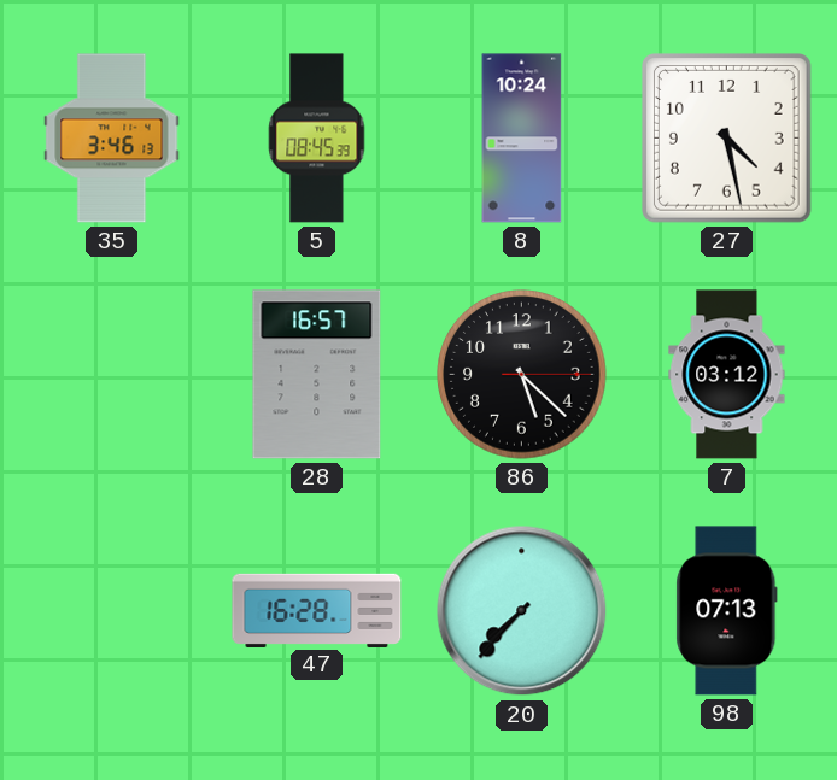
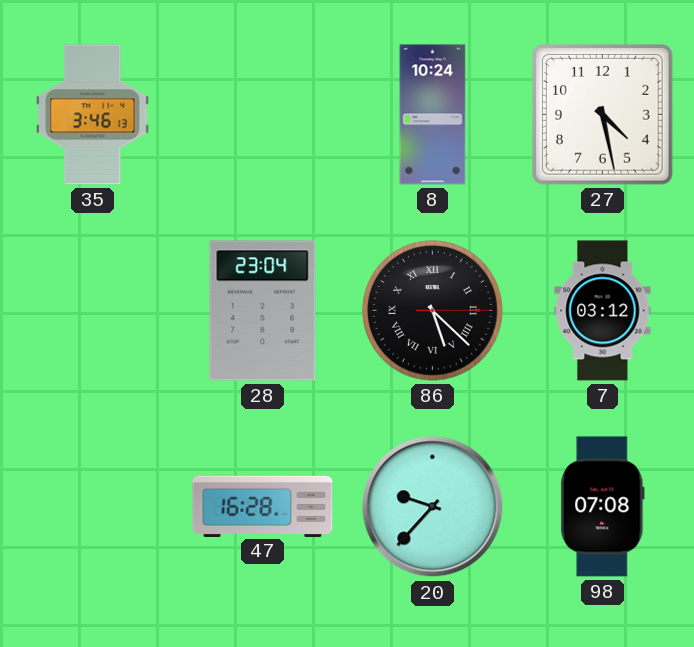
5: 08:45 -> none
28: 16:57 -> 23:04
86 numerals: Arabic -> Roman
20: 7:37 -> 9:37
98: 07:13 -> 07:08
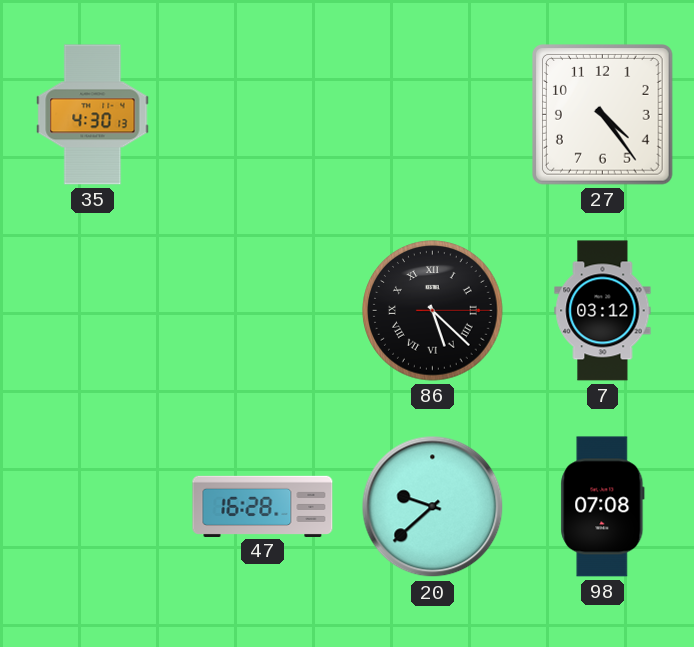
35: 3:46 -> 4:30
8: 10:24 -> none
27: 4:28 -> 4:24
28: 23:04 -> none
20: 9:37 -> 9:38
